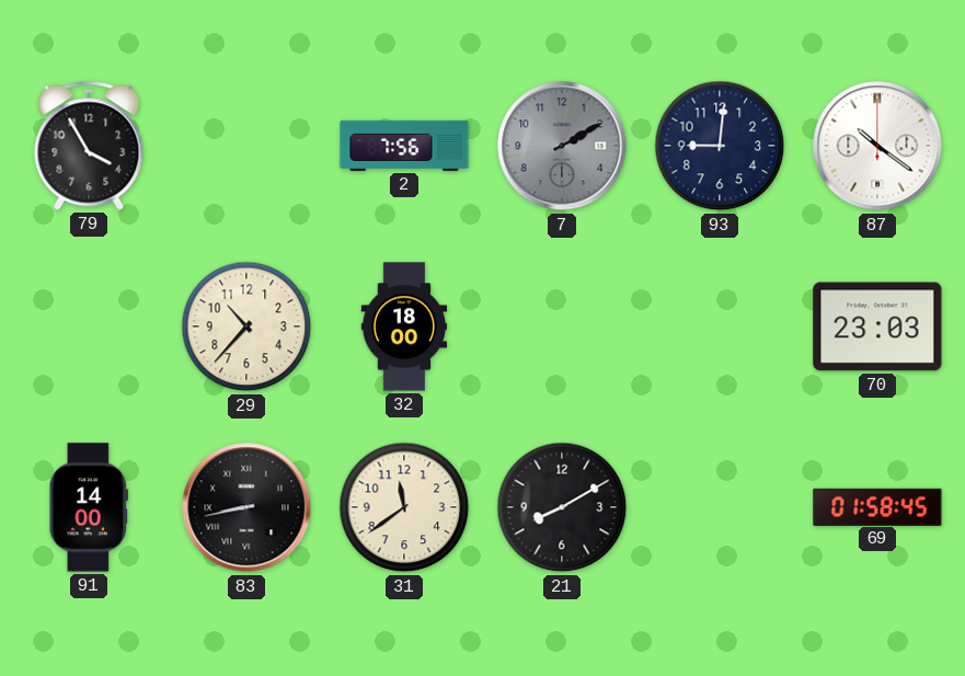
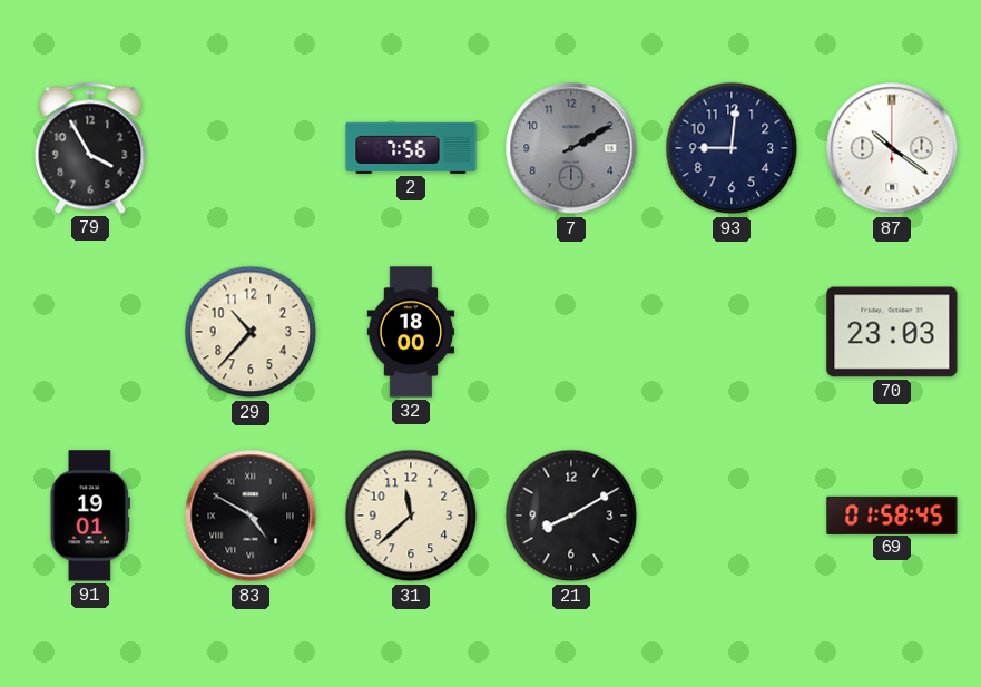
91: 14:00 -> 19:01
83: 8:43 -> 4:50
31: 11:39 -> 11:38
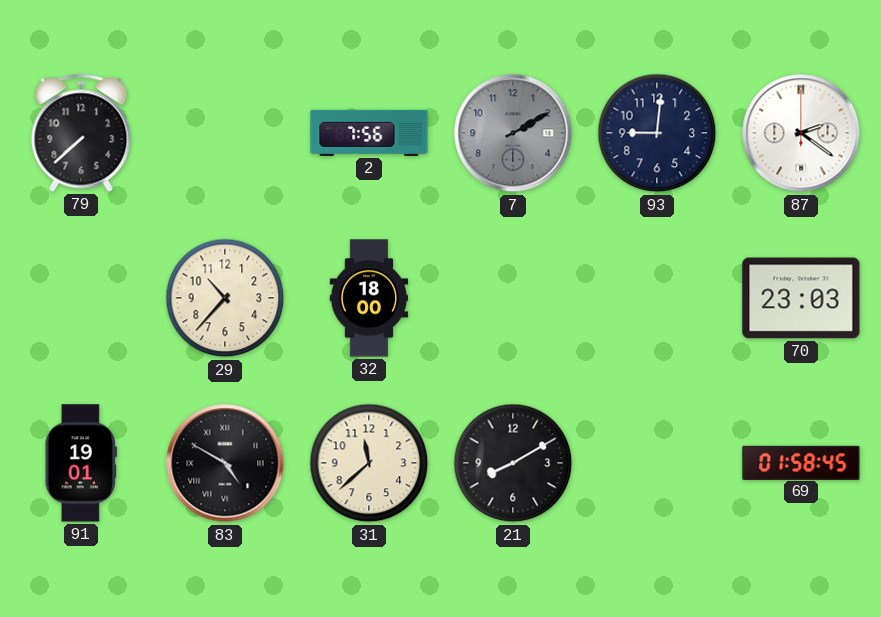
79: 3:55 -> 7:38
87: 10:21 -> 2:21
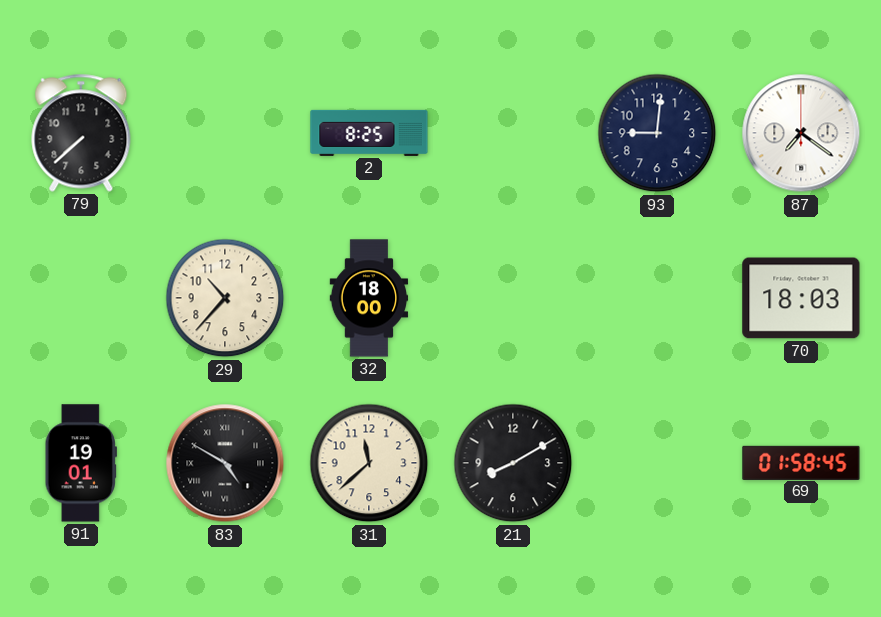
2: 7:56 -> 8:25
7: 2:10 -> none
87: 2:21 -> 7:21
70: 23:03 -> 18:03
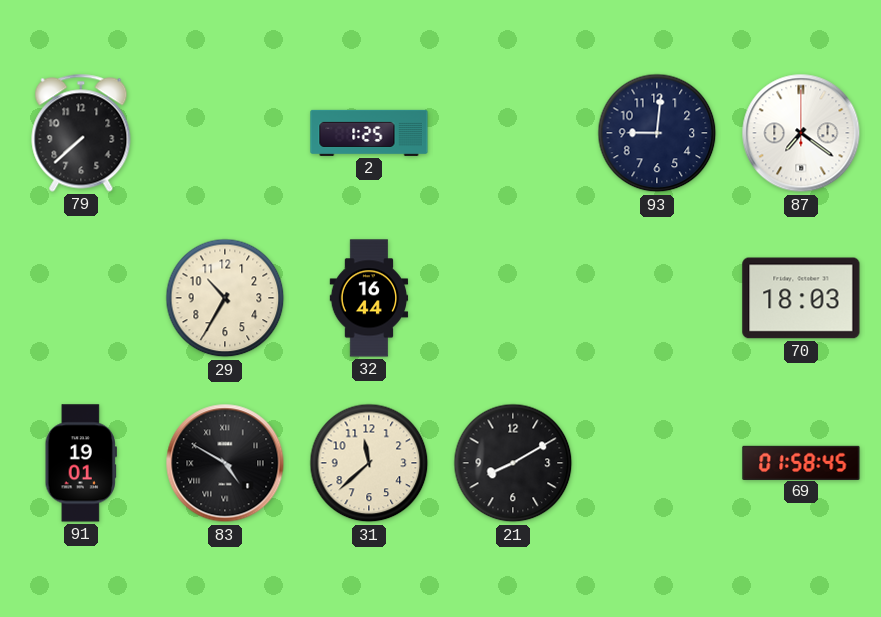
2: 8:25 -> 1:25
29: 10:37 -> 10:35
32: 18:00 -> 16:44
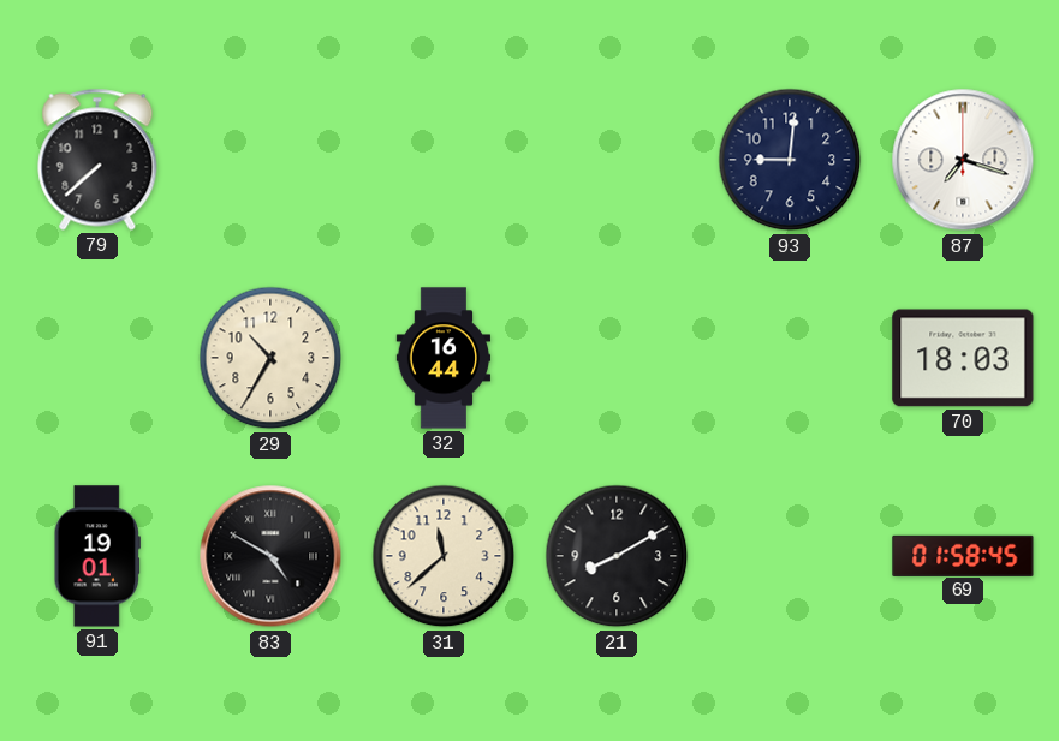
2: 1:25 -> none
87: 7:21 -> 7:18
